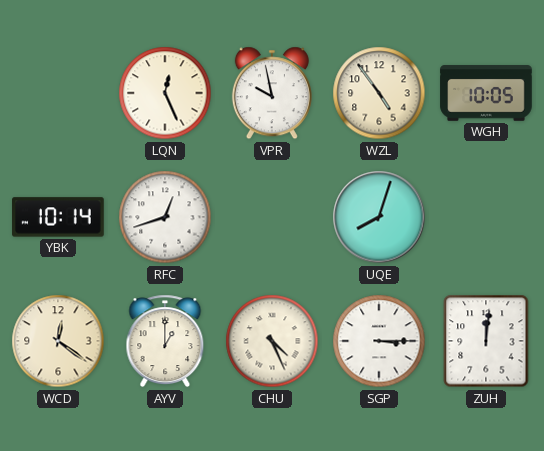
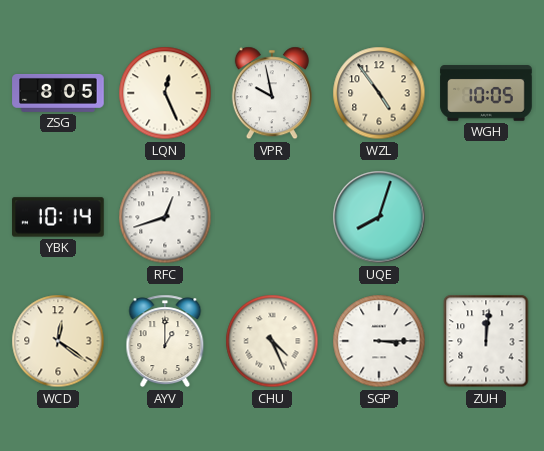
ZSG: none -> 8:05
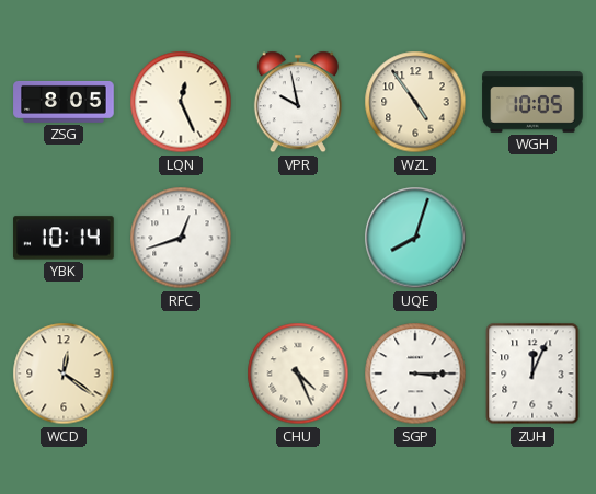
AYV: 1:00 -> none
ZUH: 12:01 -> 12:04
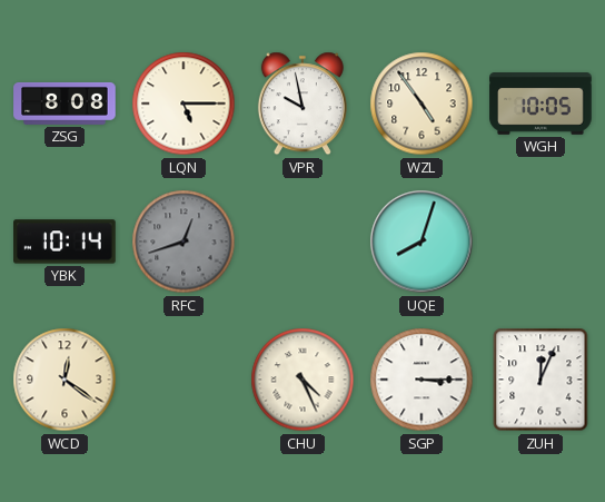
ZSG: 8:05 -> 8:08
LQN: 12:26 -> 5:15
RFC dial: white -> grey
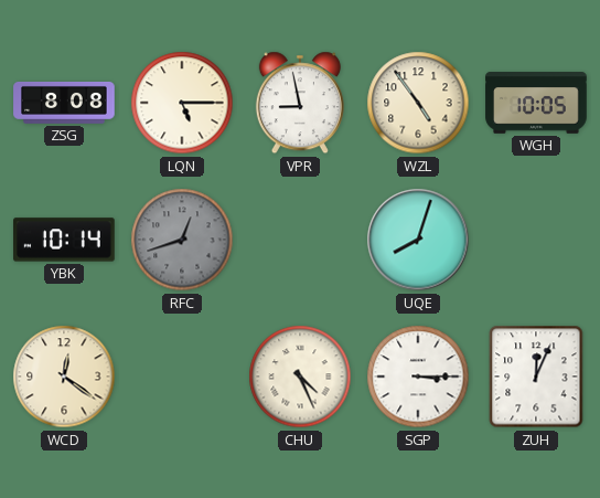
VPR: 9:58 -> 8:58
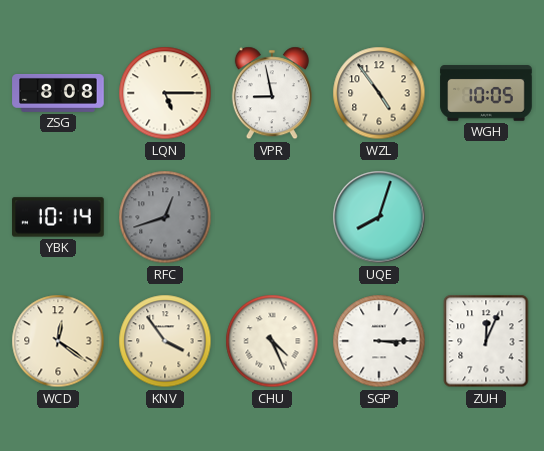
KNV: none -> 3:54
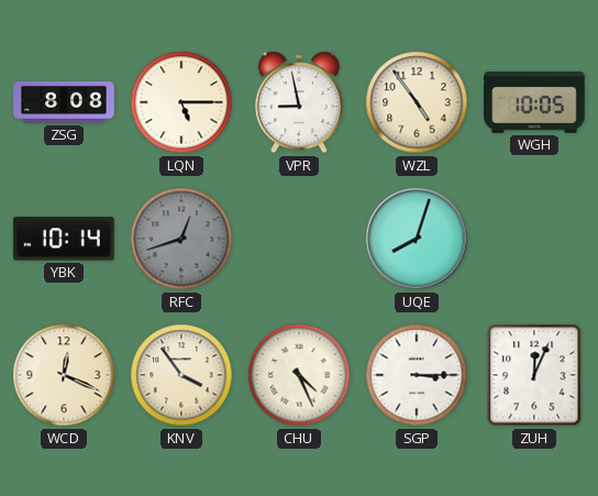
WCD: 12:21 -> 12:19
